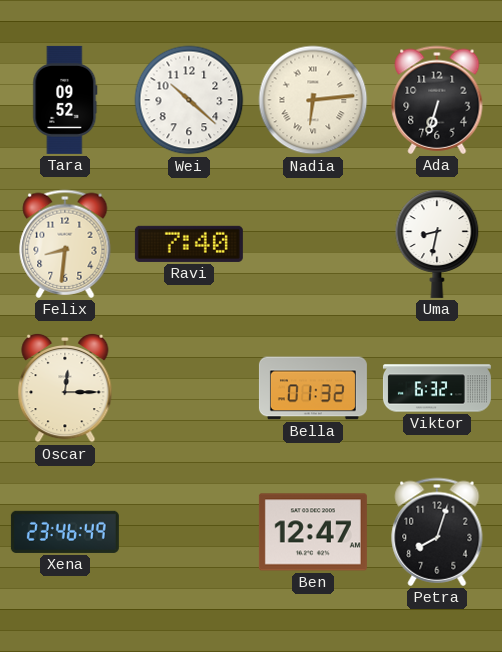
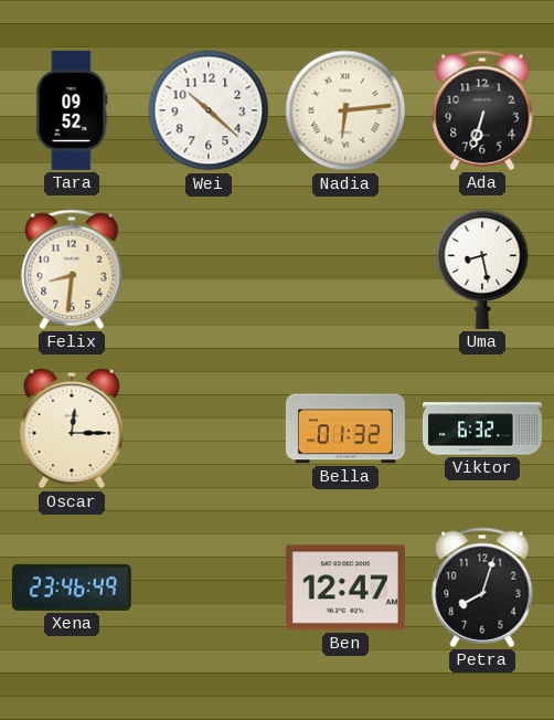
Ravi: 7:40 -> none
Uma: 8:32 -> 8:28
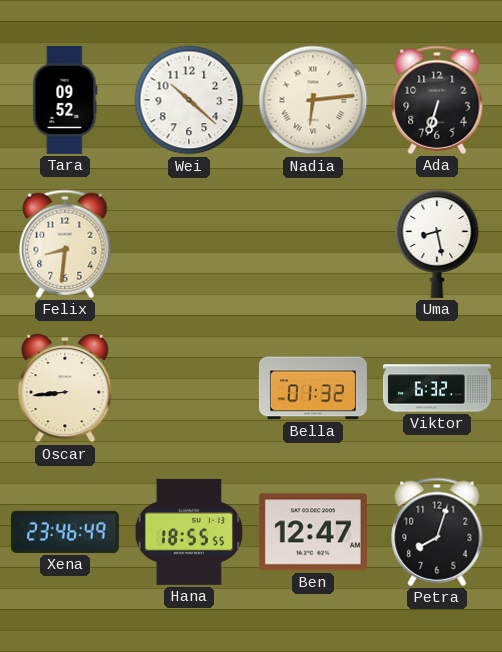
Oscar: 12:15 -> 8:44
Hana: none -> 18:55
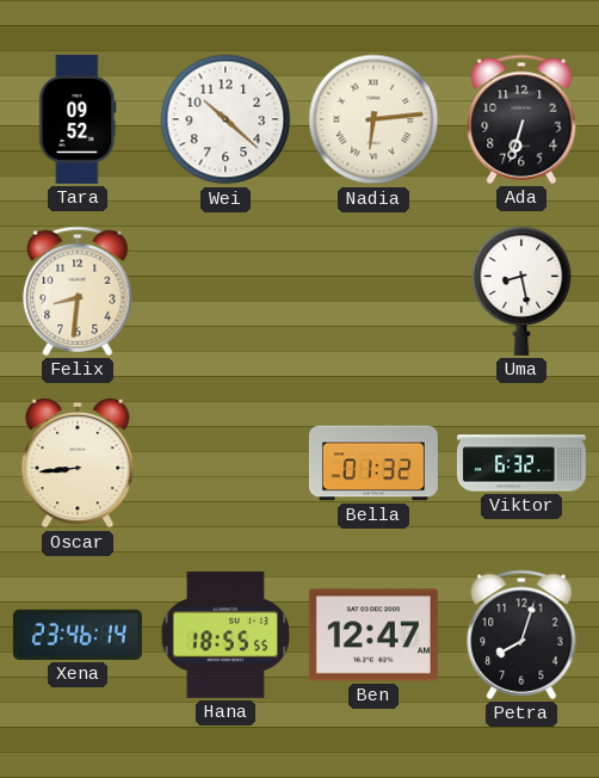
Xena: 23:46:49 -> 23:46:14
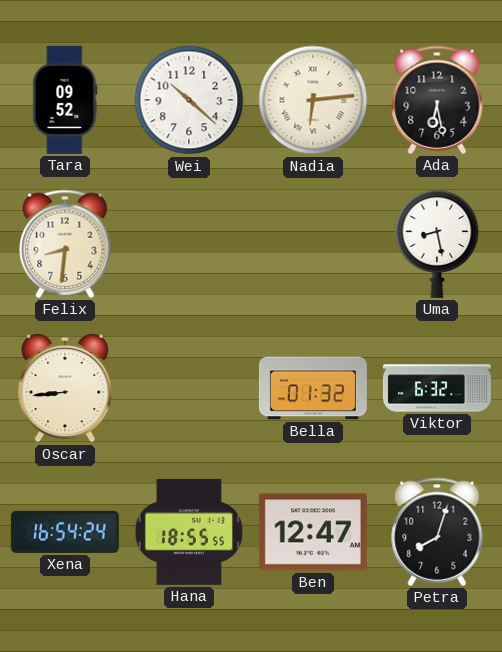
Ada: 6:33 -> 6:28
Xena: 23:46 -> 16:54
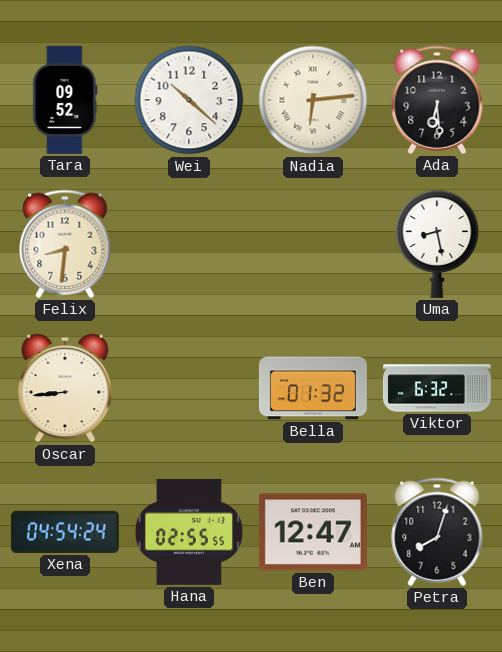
Ada: 6:28 -> 6:29
Xena: 16:54 -> 04:54
Hana: 18:55 -> 02:55
